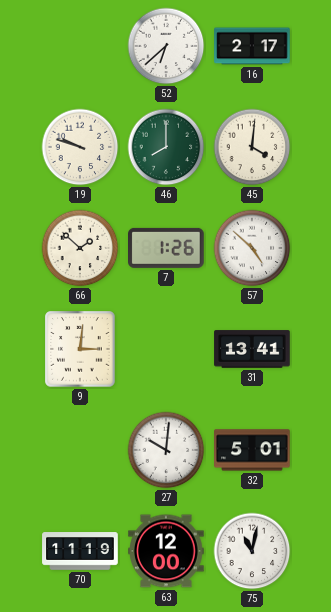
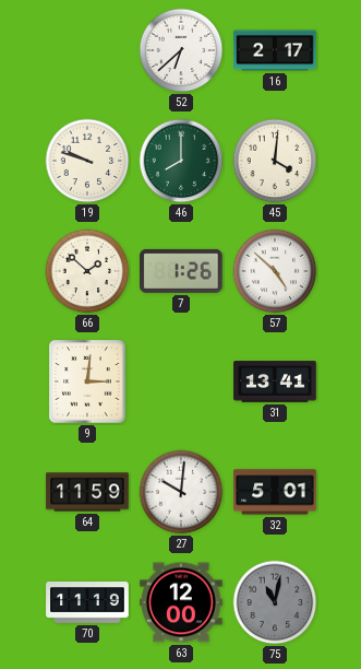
64: none -> 11:59
75 dial: white -> grey
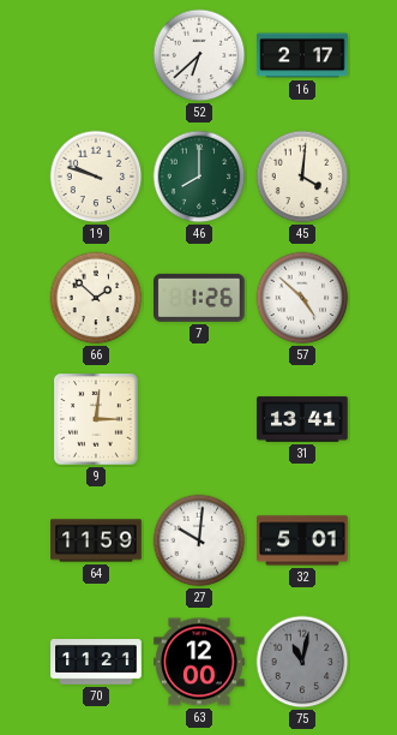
70: 11:19 -> 11:21
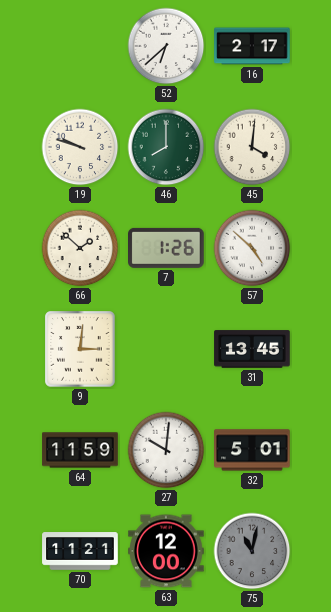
31: 13:41 -> 13:45
